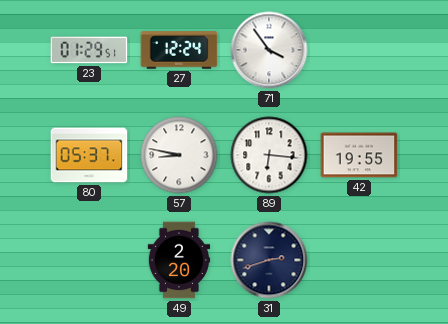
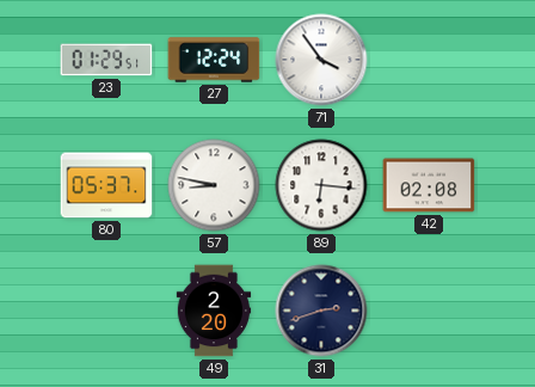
42: 19:55 -> 02:08
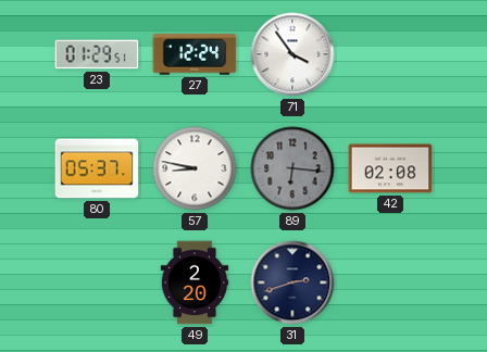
89 dial: white -> grey
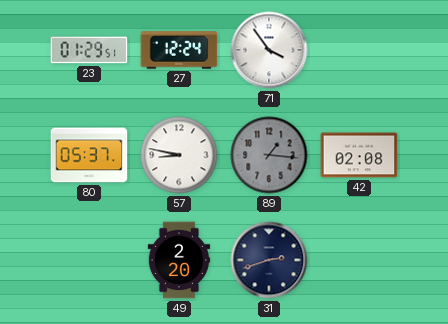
89: 6:16 -> 1:16
